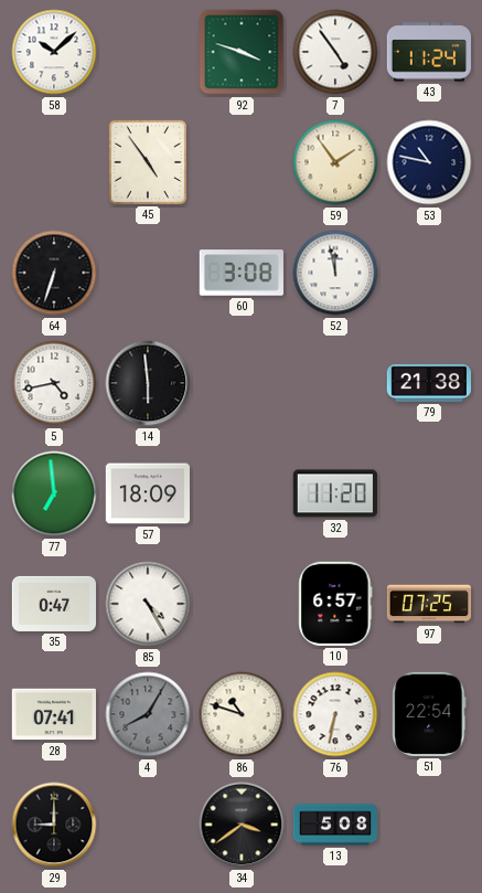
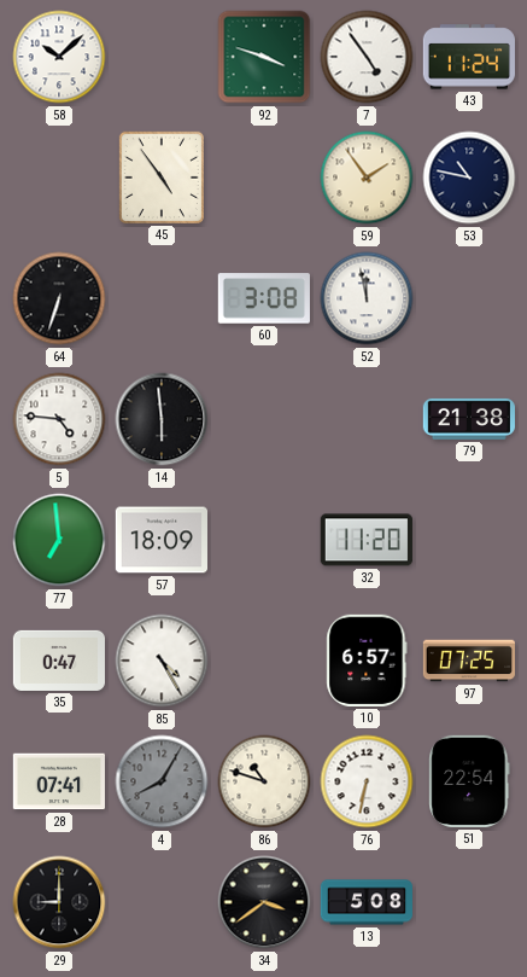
5: 4:43 -> 4:46
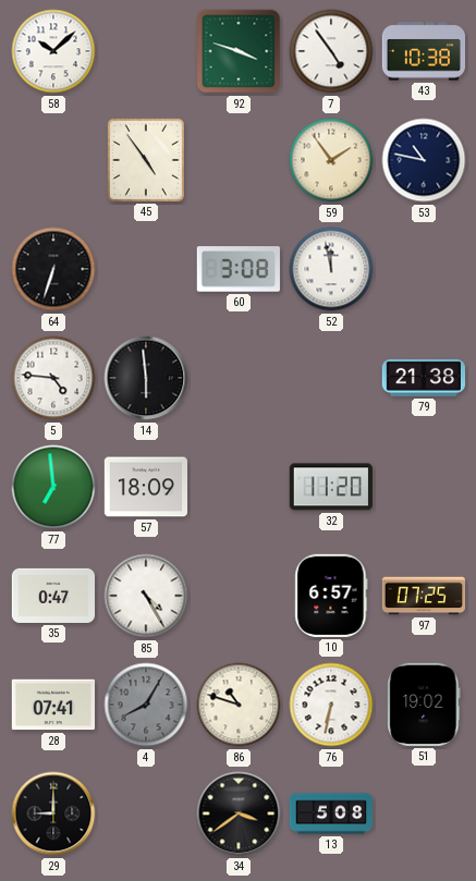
43: 11:24 -> 10:38
51: 22:54 -> 19:02
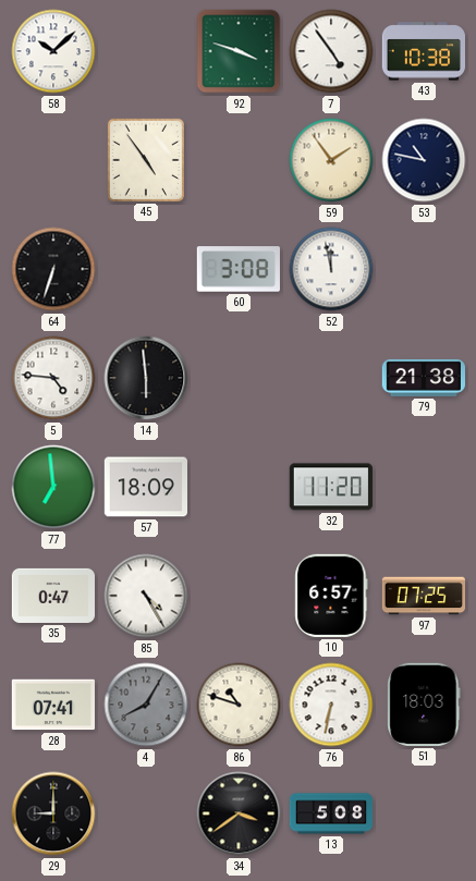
51: 19:02 -> 18:03
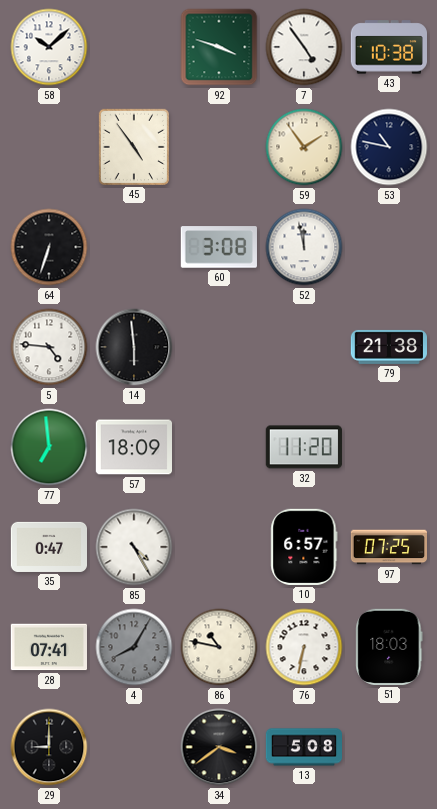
86: 10:48 -> 10:47
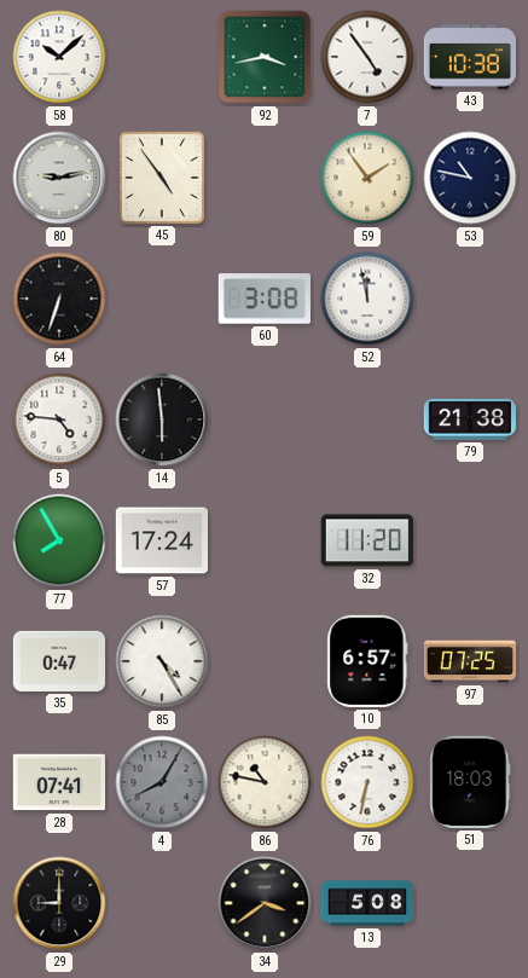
92: 3:48 -> 3:43
80: none -> 9:13
77: 6:59 -> 7:55
57: 18:09 -> 17:24
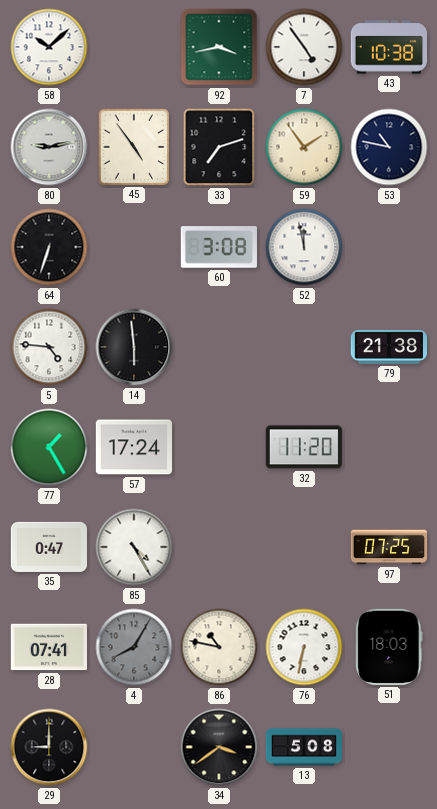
33: none -> 7:12
77: 7:55 -> 1:25
10: 6:57 -> none
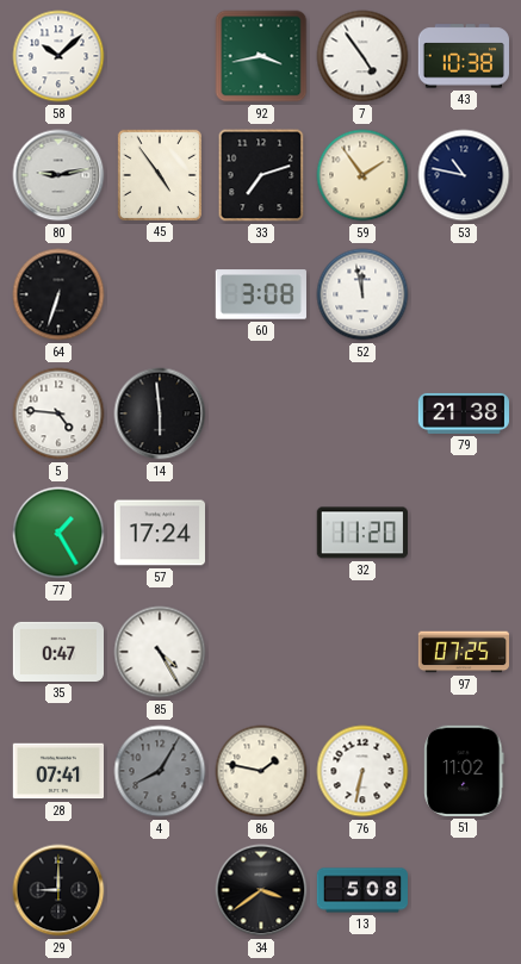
86: 10:47 -> 1:47
51: 18:03 -> 11:02
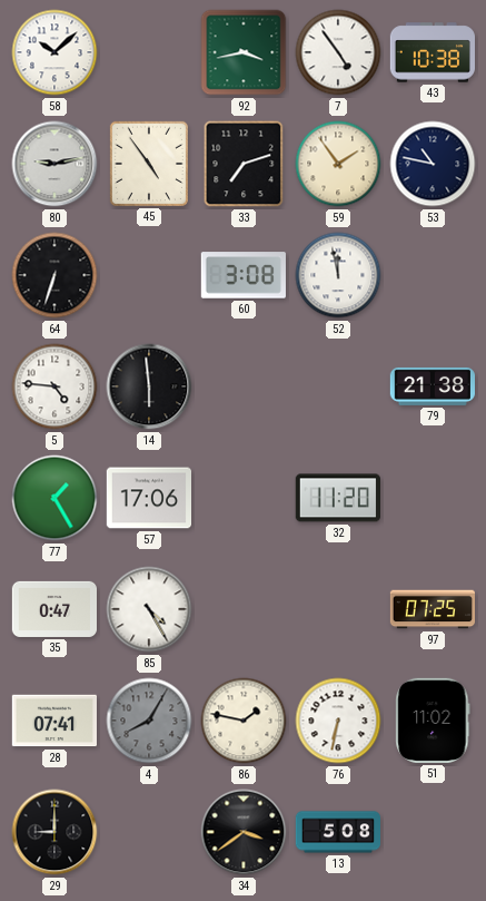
57: 17:24 -> 17:06
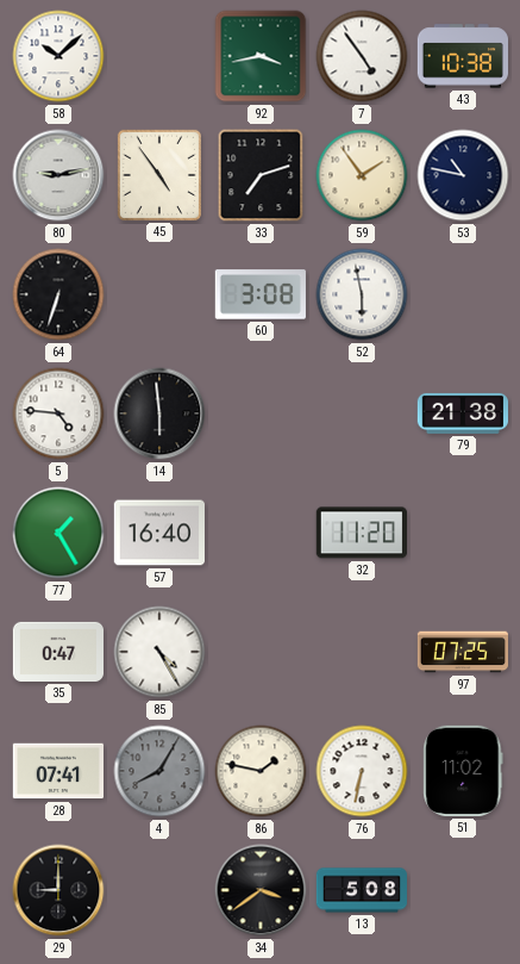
52: 11:58 -> 5:58
57: 17:06 -> 16:40
